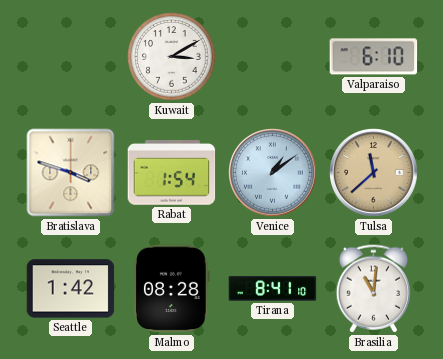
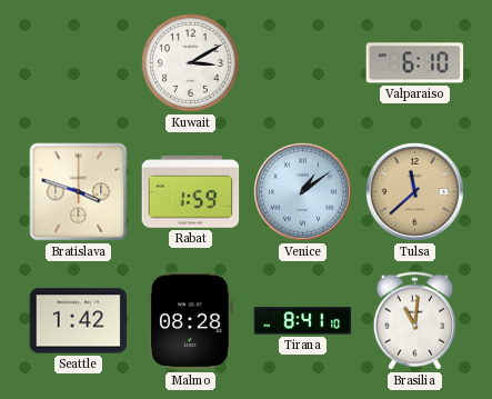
Rabat: 1:54 -> 1:59
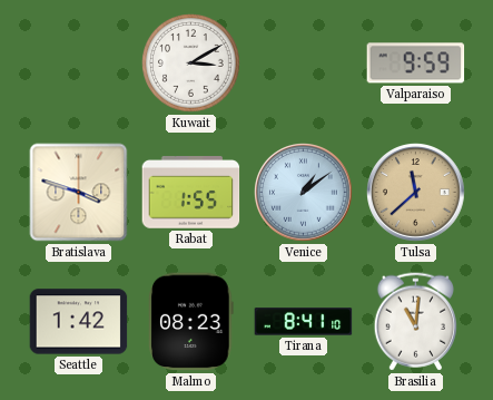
Valparaiso: 6:10 -> 9:59
Rabat: 1:59 -> 1:55
Malmo: 08:28 -> 08:23
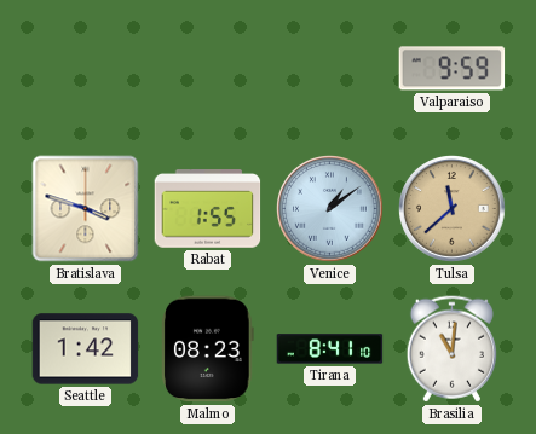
Kuwait: 3:10 -> none
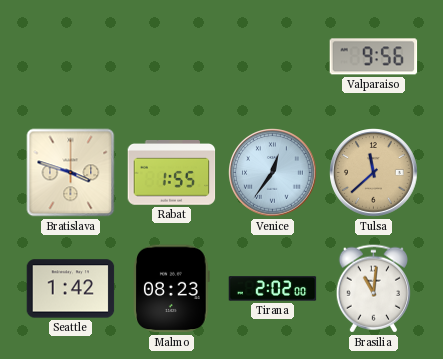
Valparaiso: 9:59 -> 9:56
Venice: 1:09 -> 12:36
Tirana: 8:41 -> 2:02
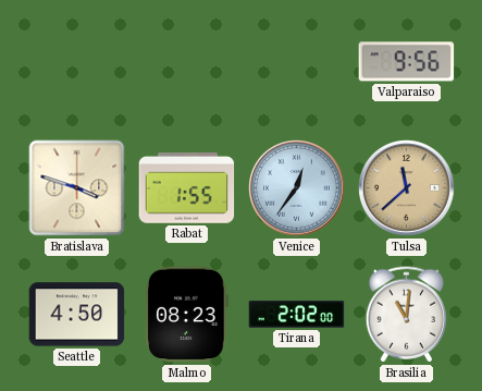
Seattle: 1:42 -> 4:50
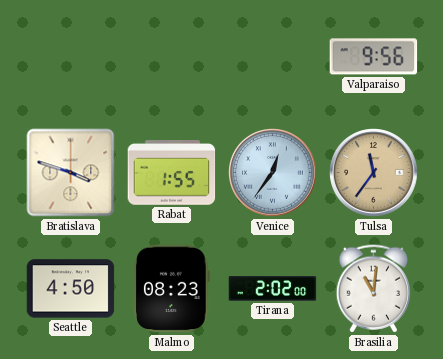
Tulsa: 11:38 -> 11:36
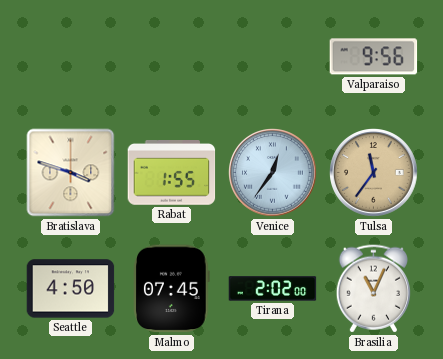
Malmo: 08:23 -> 07:45
Brasilia: 11:01 -> 11:04
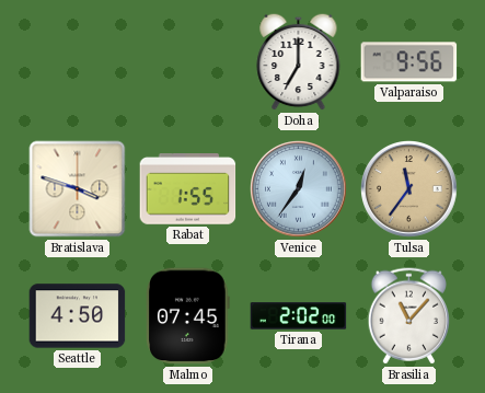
Doha: none -> 7:00
Brasilia: 11:04 -> 11:07
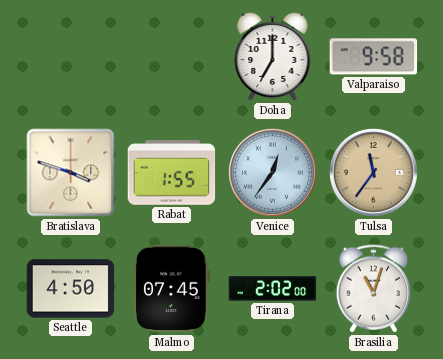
Valparaiso: 9:56 -> 9:58
Brasilia: 11:07 -> 11:03
